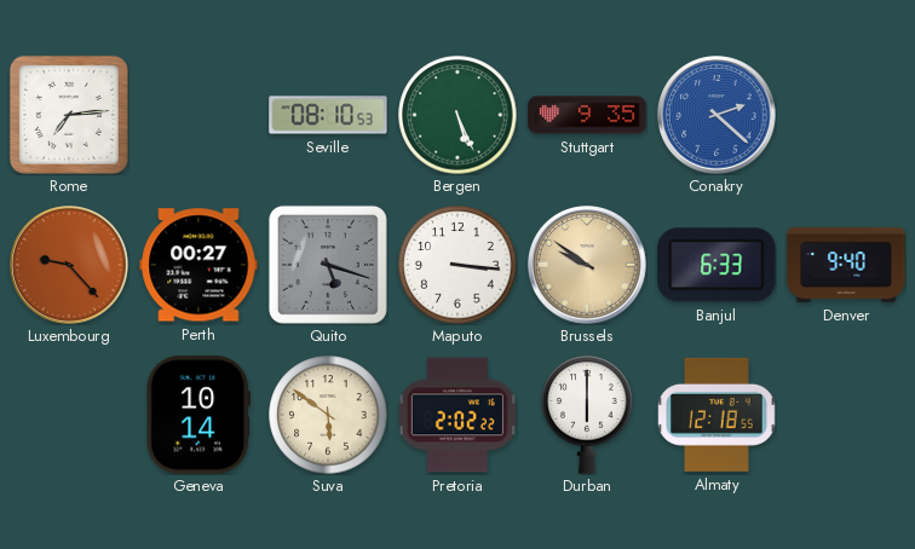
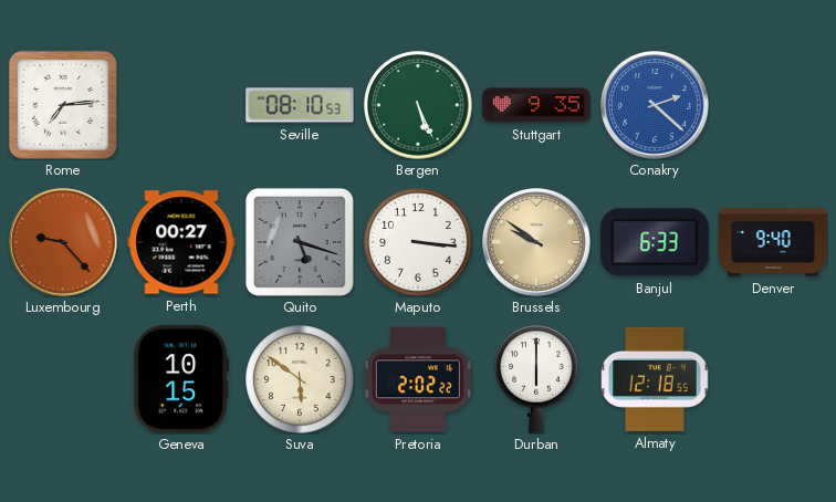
Geneva: 10:14 -> 10:15
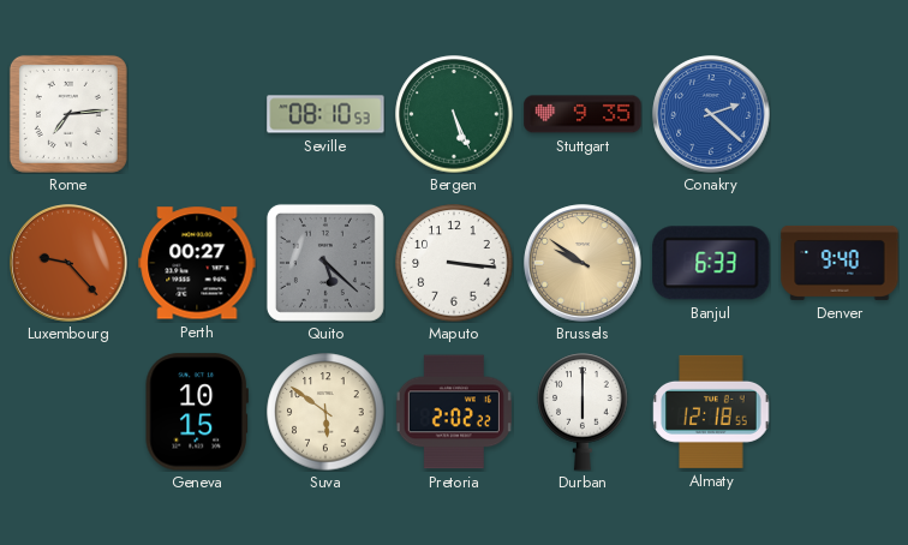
Quito: 5:18 -> 5:22
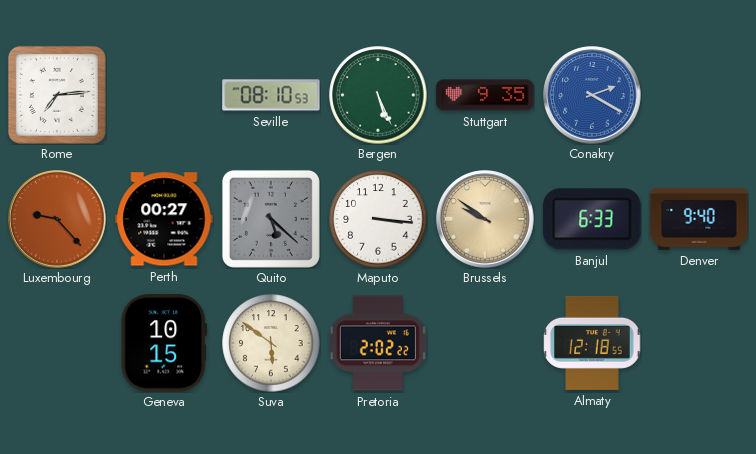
Conakry: 2:22 -> 2:20
Durban: 6:00 -> none
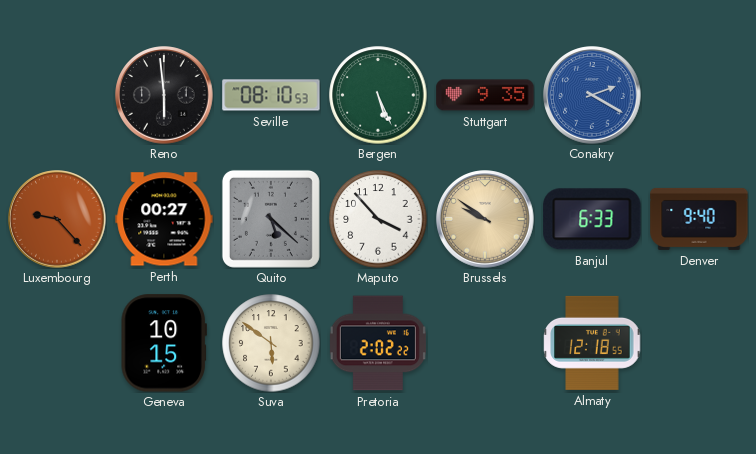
Rome: 7:14 -> none
Reno: none -> 5:59
Maputo: 3:16 -> 3:53
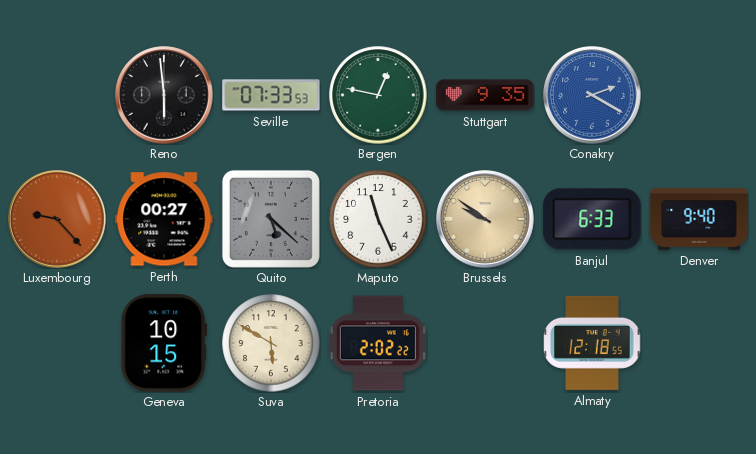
Seville: 08:10 -> 07:33
Bergen: 5:26 -> 12:47
Maputo: 3:53 -> 11:26
Suva: 5:51 -> 5:50
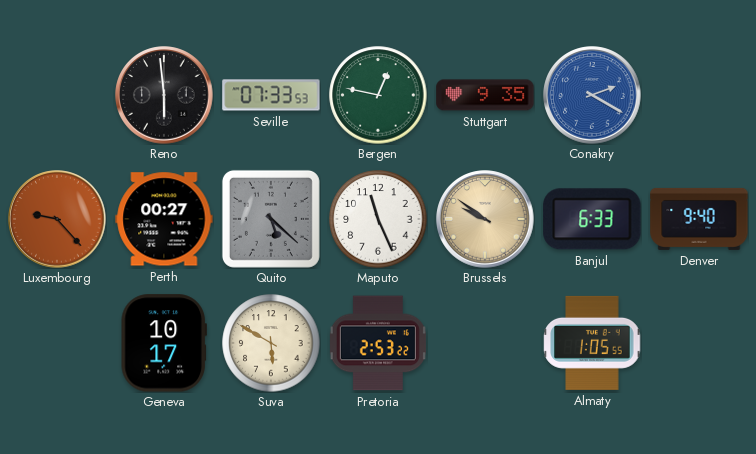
Geneva: 10:15 -> 10:17
Pretoria: 2:02 -> 2:53
Almaty: 12:18 -> 1:05
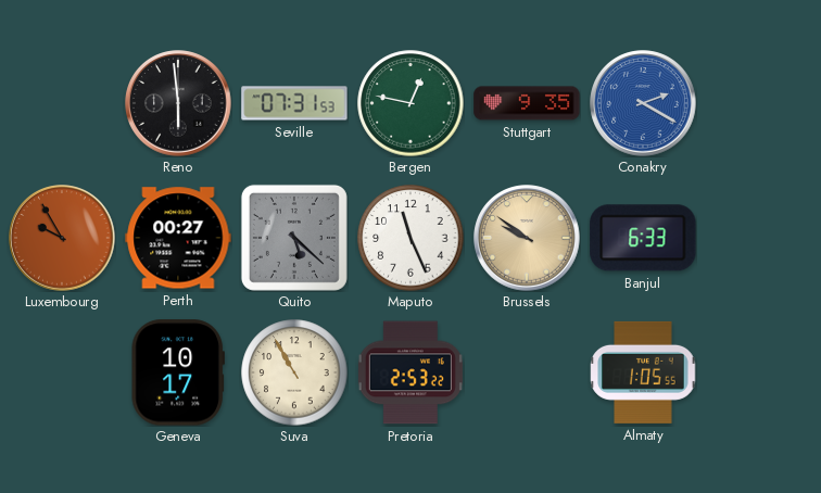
Seville: 07:33 -> 07:31
Luxembourg: 9:23 -> 9:55
Denver: 9:40 -> none
Suva: 5:50 -> 10:55
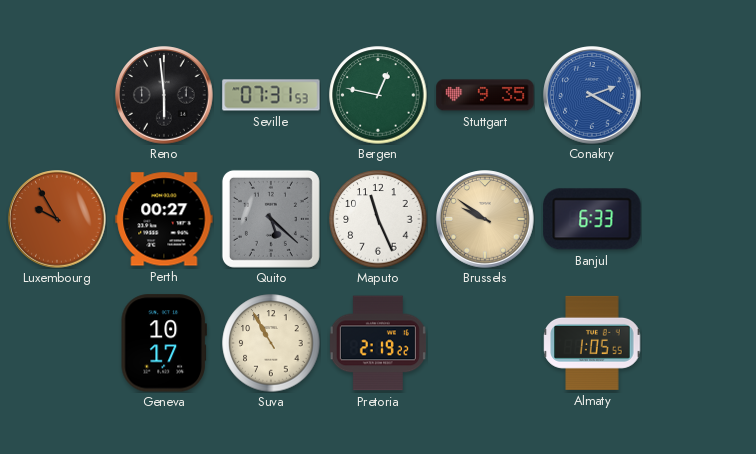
Pretoria: 2:53 -> 2:19
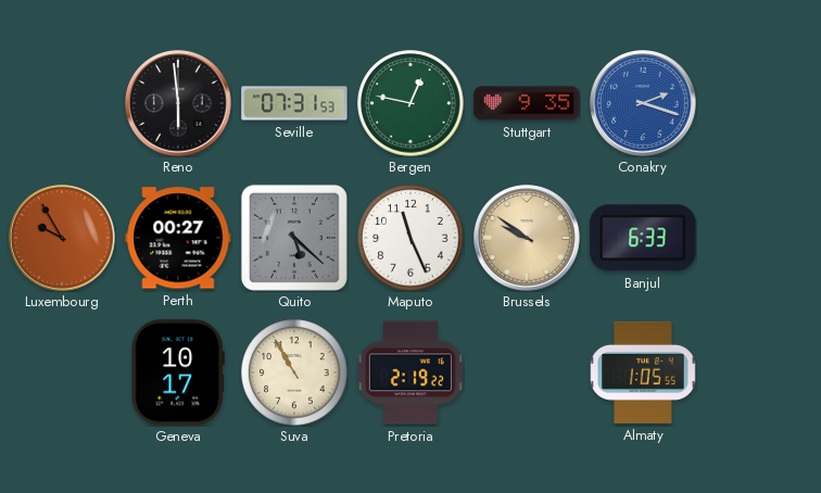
Conakry: 2:20 -> 2:18
